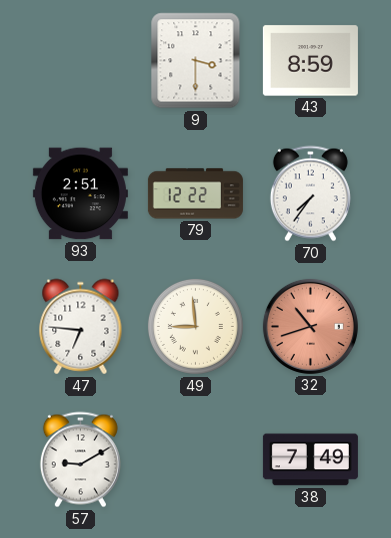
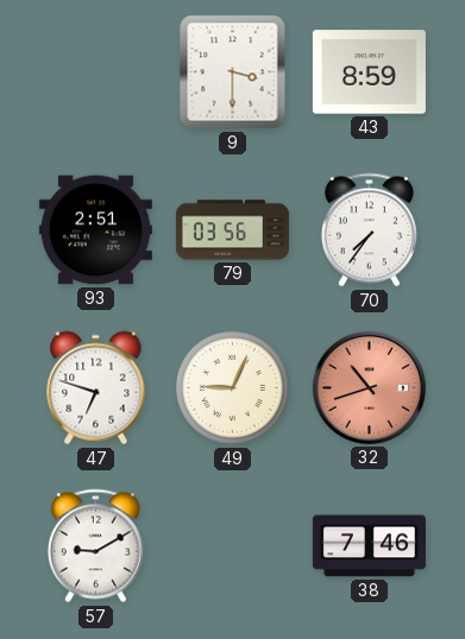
79: 12:22 -> 03:56
47: 6:46 -> 6:48
49: 8:59 -> 9:04
38: 7:49 -> 7:46
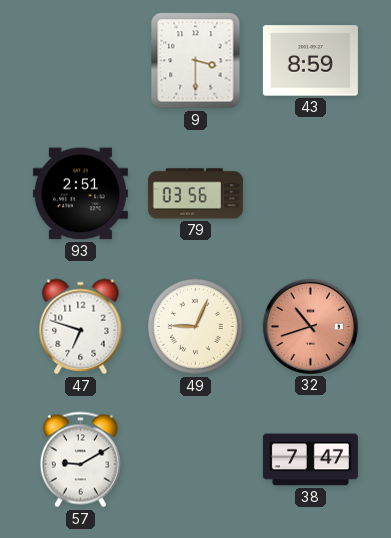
70: 7:36 -> none
38: 7:46 -> 7:47
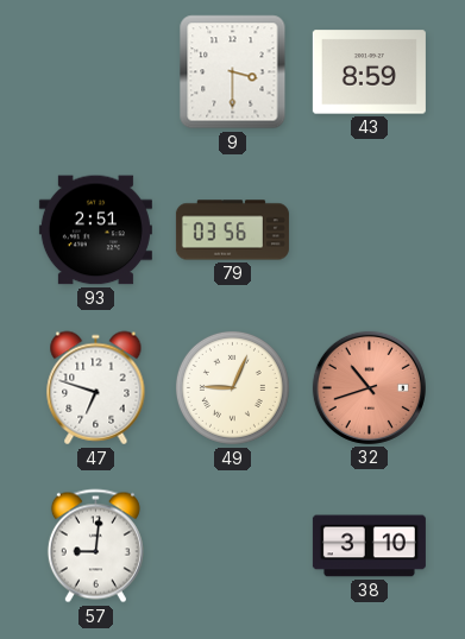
57: 9:10 -> 9:01
38: 7:47 -> 3:10
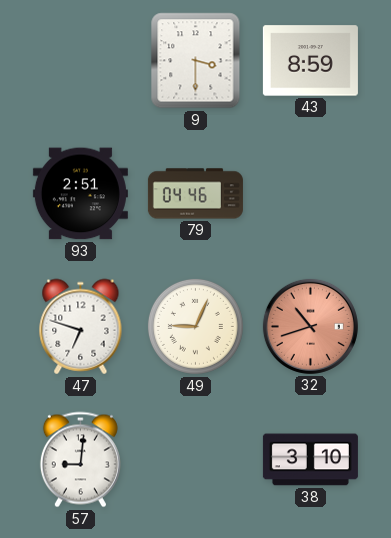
79: 03:56 -> 04:46
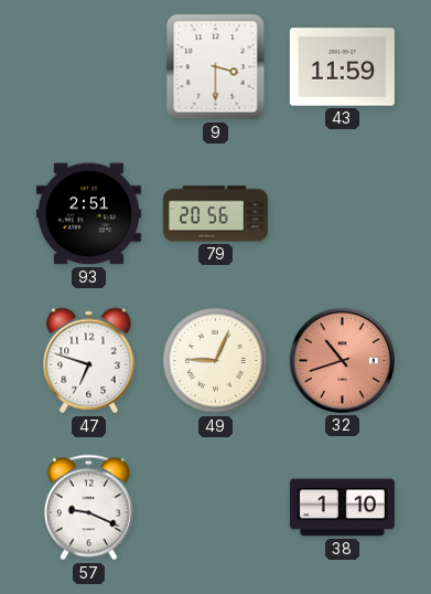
43: 8:59 -> 11:59
79: 04:46 -> 20:56
57: 9:01 -> 9:19
38: 3:10 -> 1:10
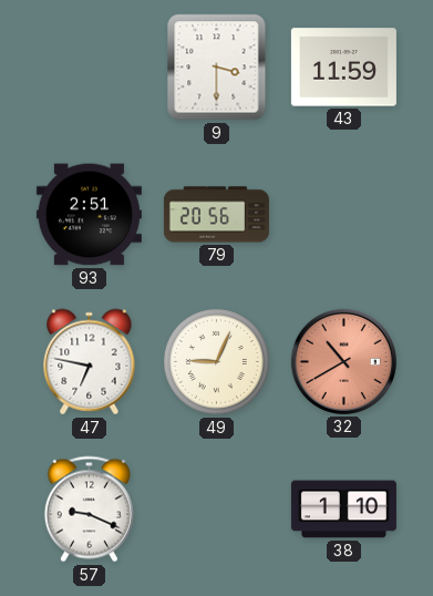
47: 6:48 -> 6:47
32: 10:42 -> 10:40
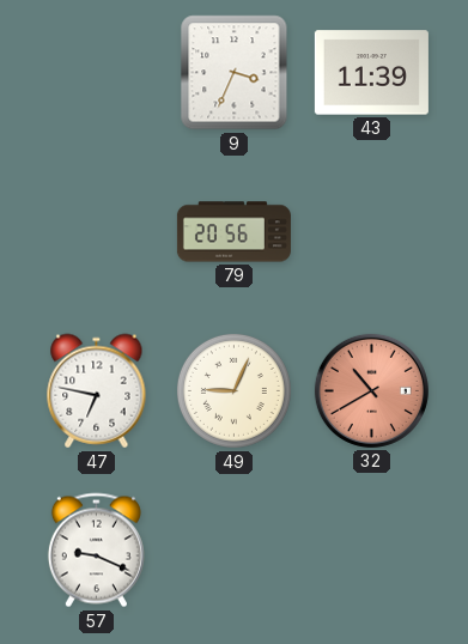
9: 3:30 -> 3:34
43: 11:59 -> 11:39
93: 2:51 -> none
38: 1:10 -> none
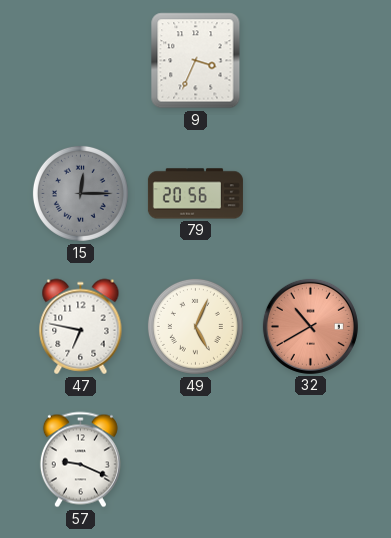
43: 11:39 -> none
15: none -> 12:15
49: 9:04 -> 5:04
